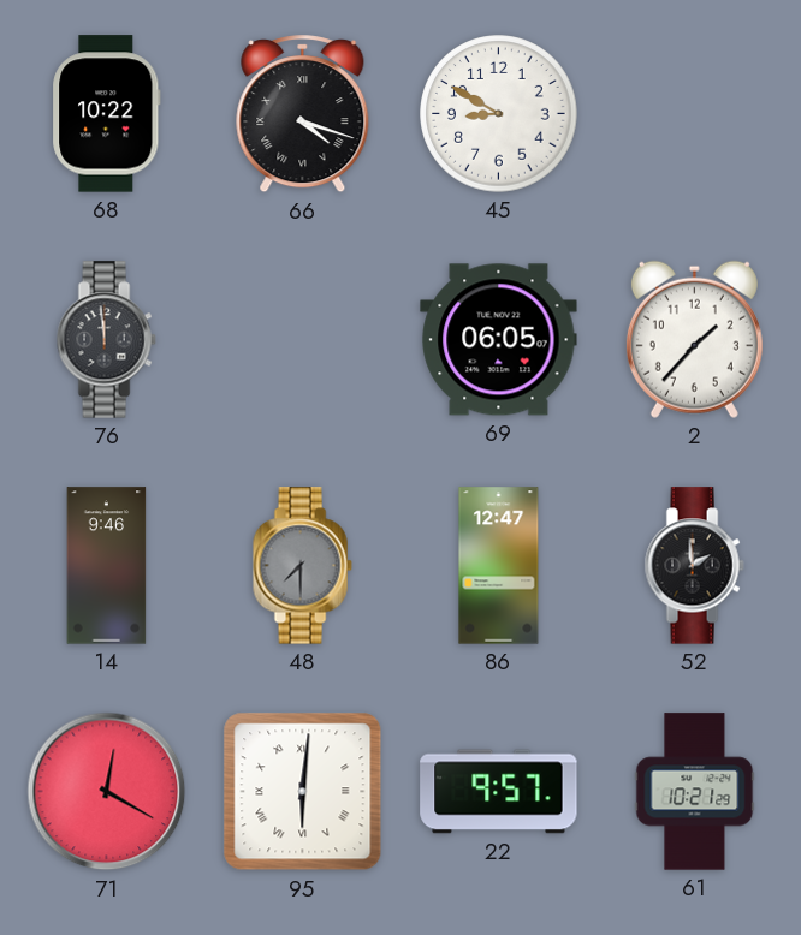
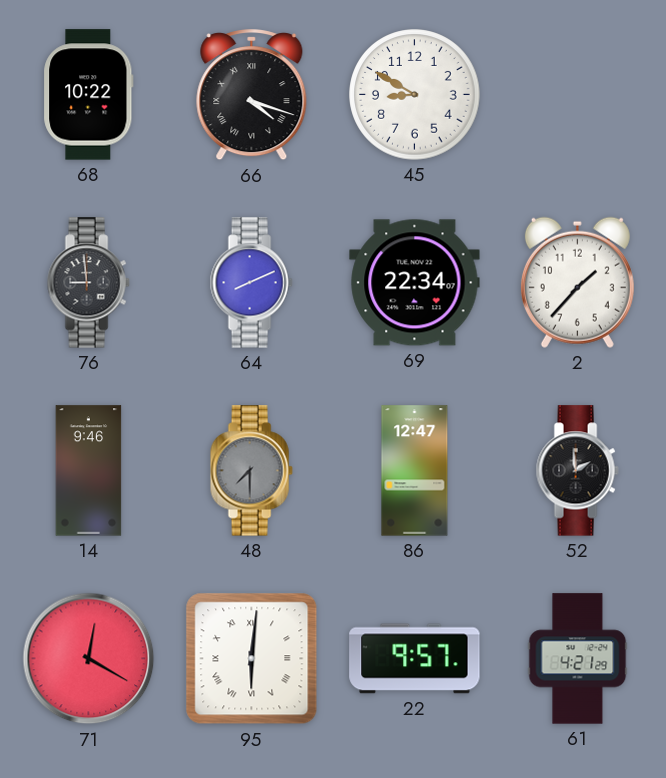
76: 11:59 -> 8:59
64: none -> 8:11
69: 06:05 -> 22:34
61: 10:21 -> 4:21
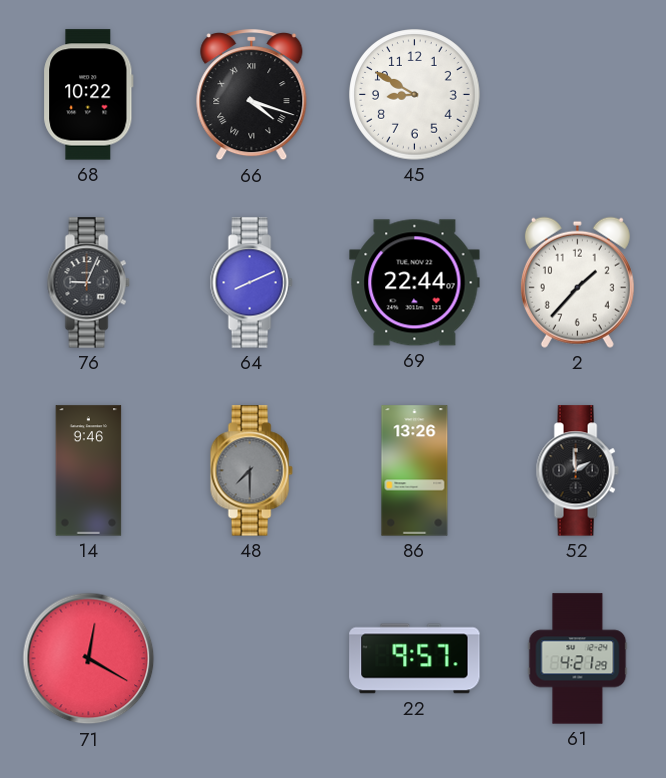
76: 8:59 -> 9:04
69: 22:34 -> 22:44
86: 12:47 -> 13:26
95: 6:01 -> none
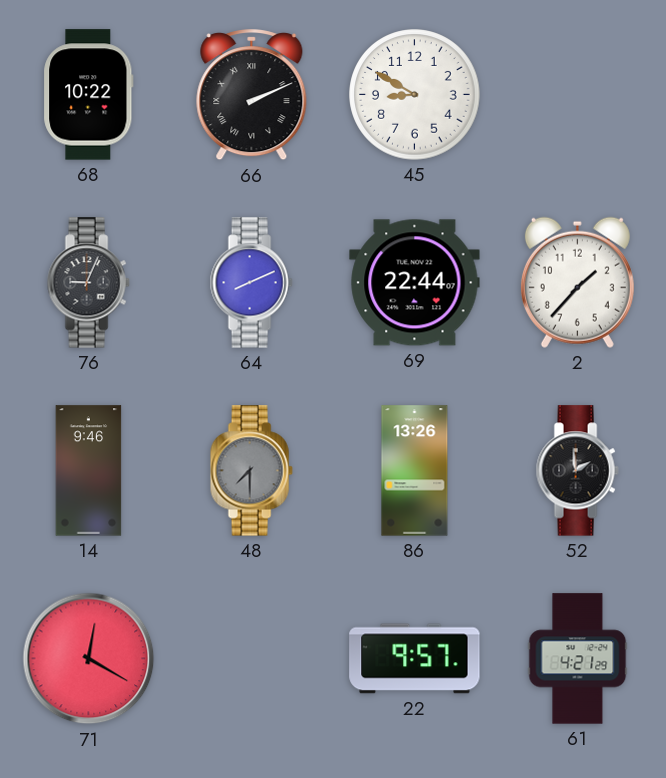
66: 4:18 -> 2:11
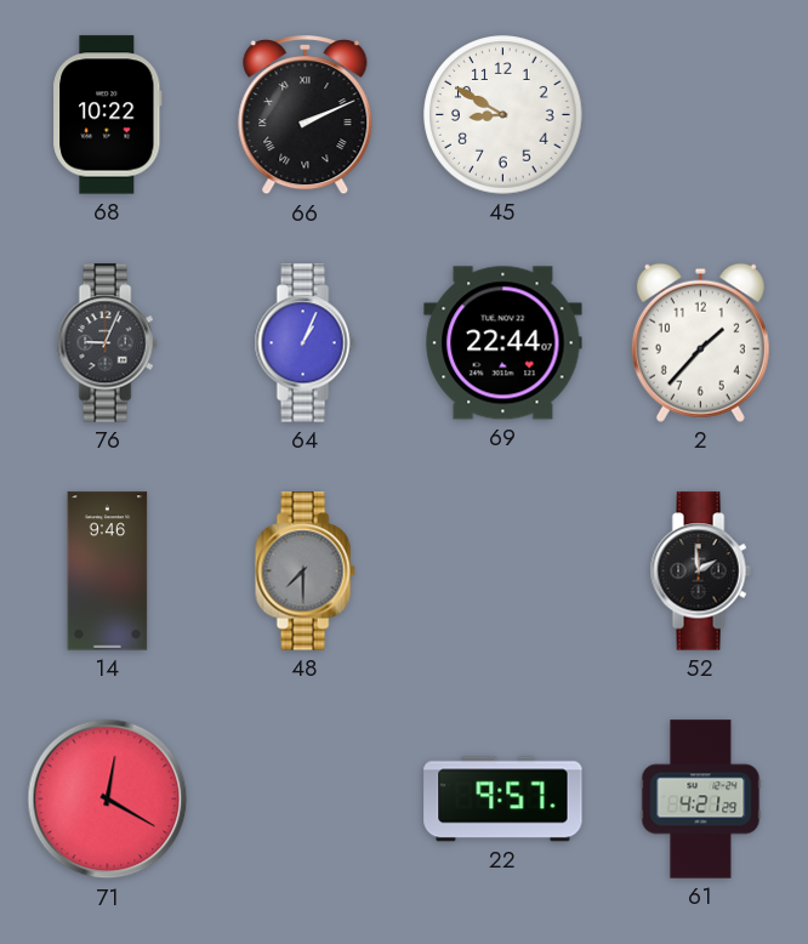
64: 8:11 -> 1:04
86: 13:26 -> none
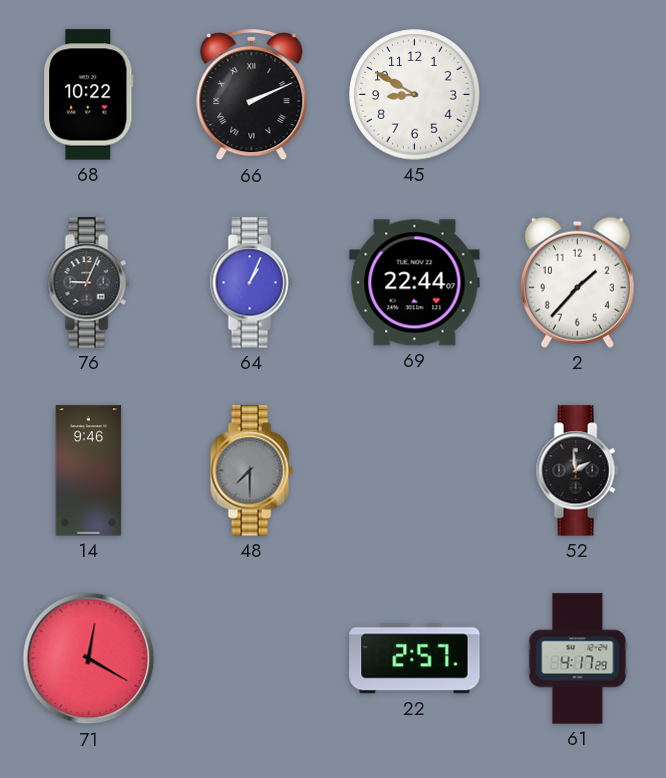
22: 9:57 -> 2:57
61: 4:21 -> 4:17
